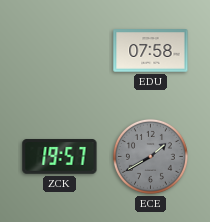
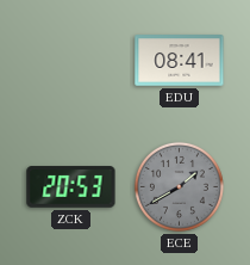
EDU: 07:58 -> 08:41
ZCK: 19:57 -> 20:53
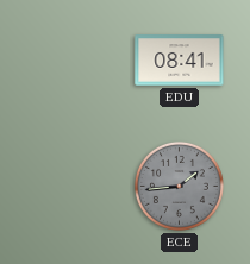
ZCK: 20:53 -> none
ECE: 1:40 -> 1:44
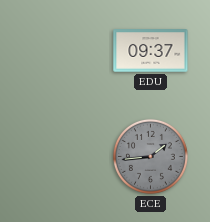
EDU: 08:41 -> 09:37
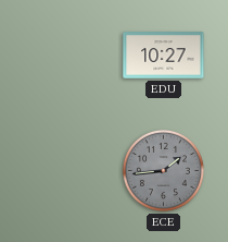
EDU: 09:37 -> 10:27
